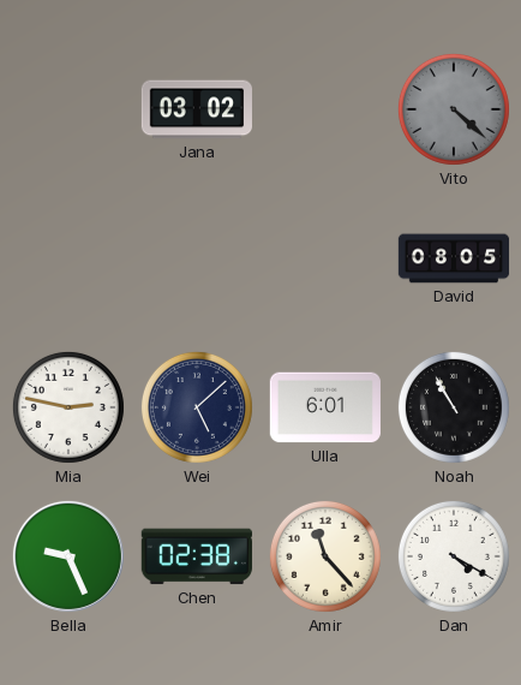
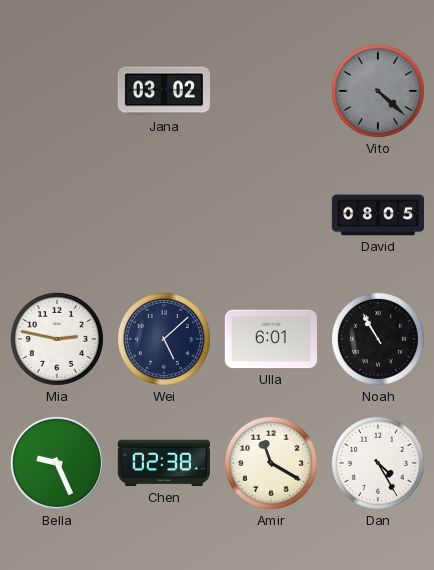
Amir: 11:23 -> 11:20
Dan: 4:20 -> 4:25
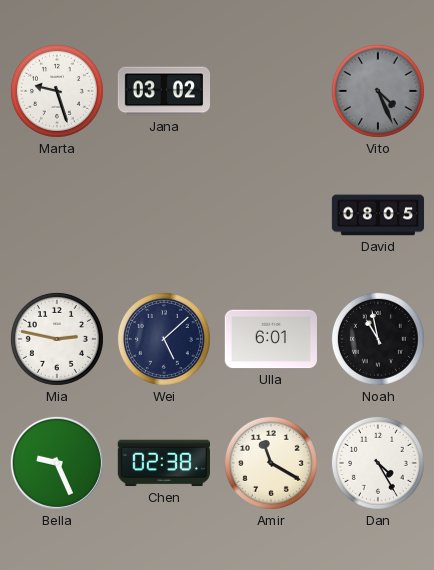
Marta: none -> 9:27
Vito: 4:22 -> 4:26
Noah: 10:55 -> 10:58
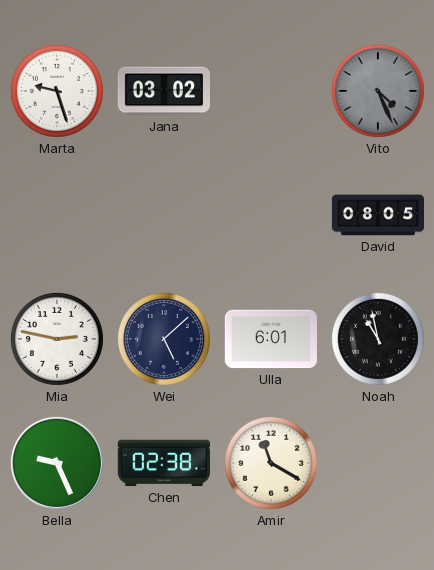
Dan: 4:25 -> none
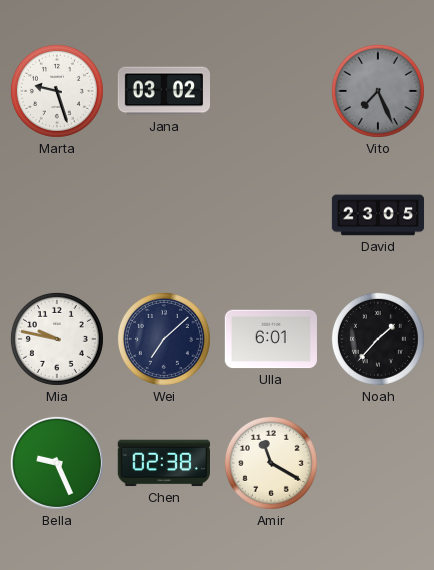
Vito: 4:26 -> 7:26
David: 08:05 -> 23:05
Mia: 2:47 -> 9:47
Wei: 5:08 -> 7:08
Noah: 10:58 -> 1:37
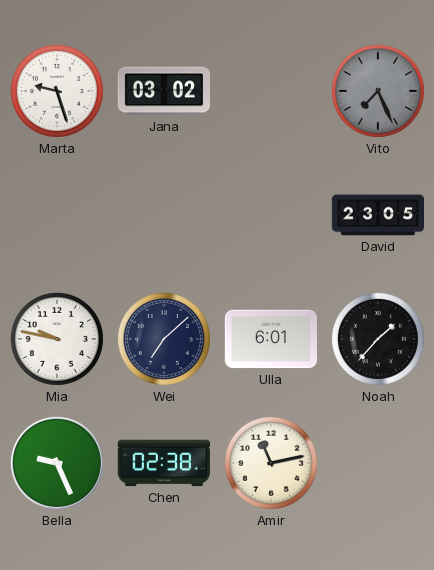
Amir: 11:20 -> 11:13
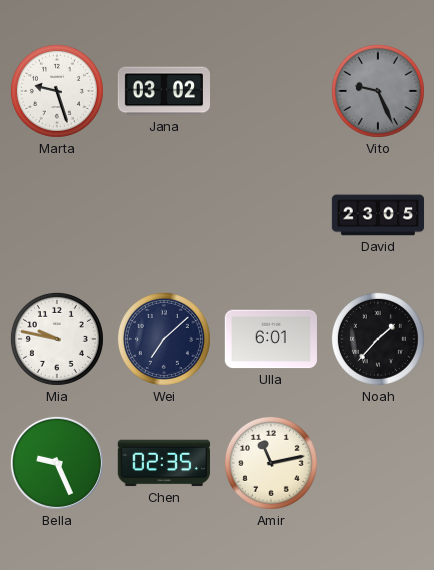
Vito: 7:26 -> 9:26
Chen: 02:38 -> 02:35
